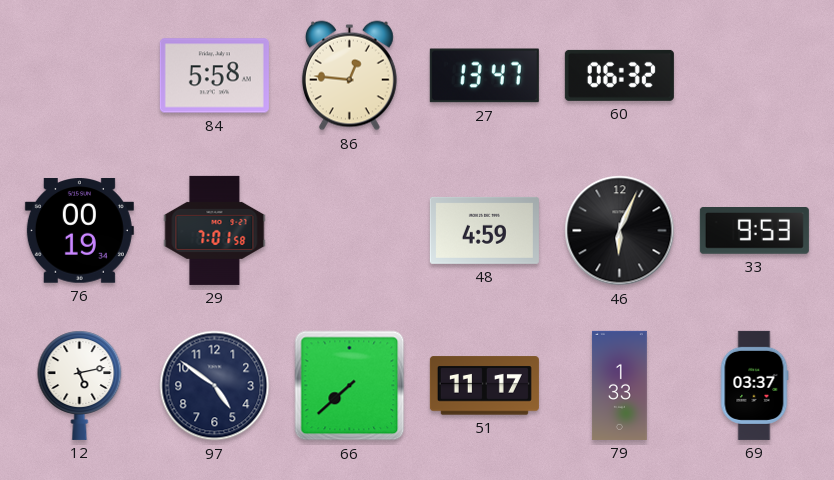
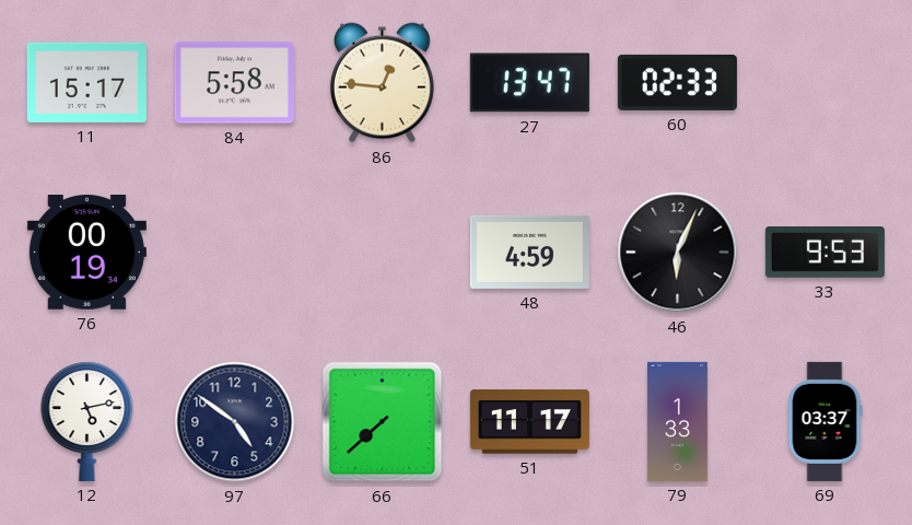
11: none -> 15:17
60: 06:32 -> 02:33
29: 7:01 -> none
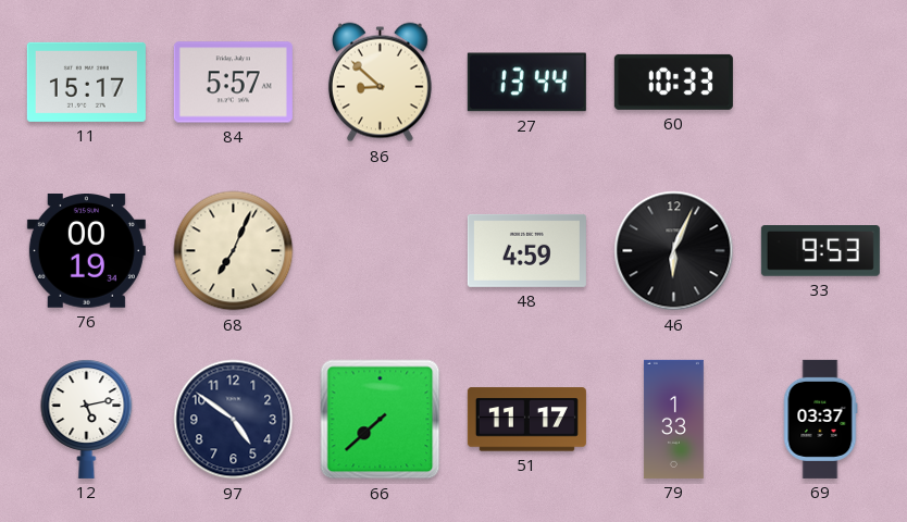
84: 5:58 -> 5:57
86: 12:46 -> 8:52
27: 13:47 -> 13:44
60: 02:33 -> 10:33
68: none -> 7:04
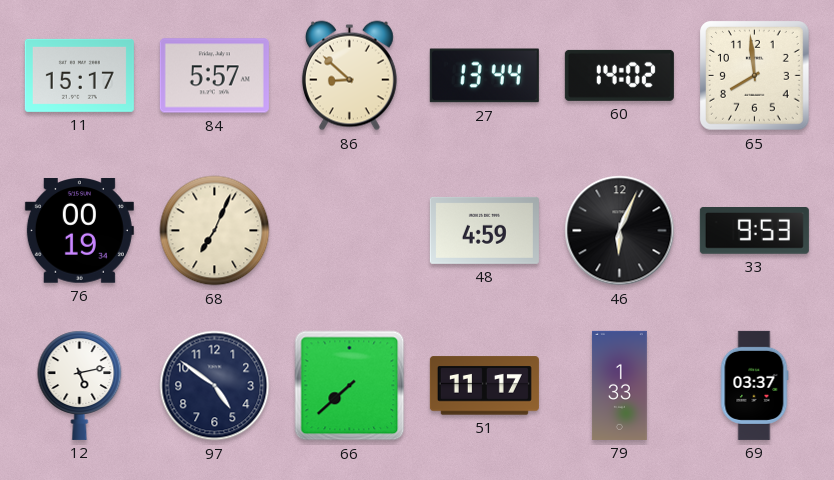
60: 10:33 -> 14:02
65: none -> 7:59
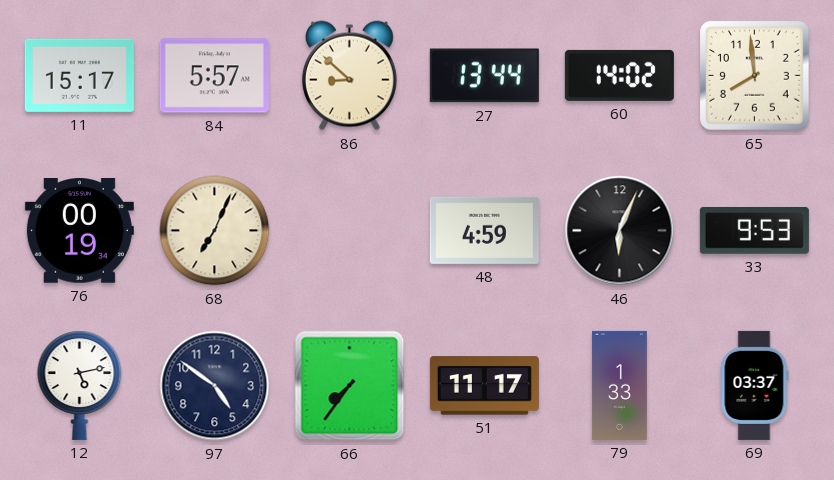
66: 7:38 -> 7:36
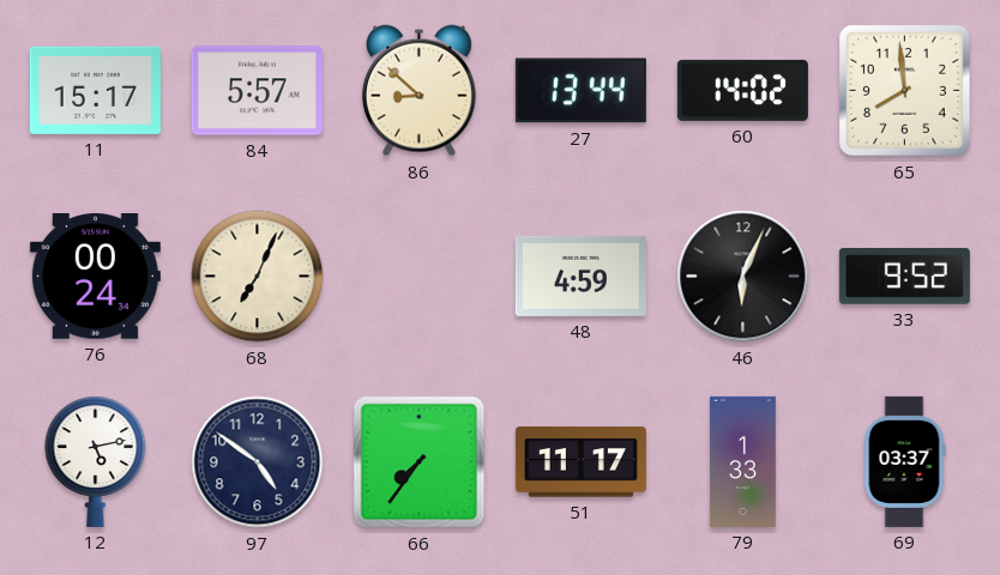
76: 00:19 -> 00:24
33: 9:53 -> 9:52
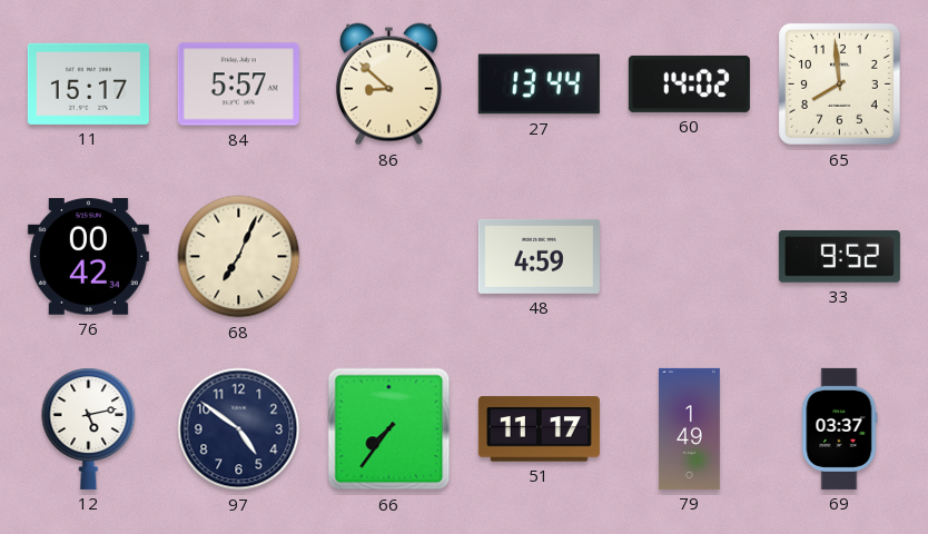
76: 00:24 -> 00:42
46: 6:04 -> none
79: 1:33 -> 1:49
